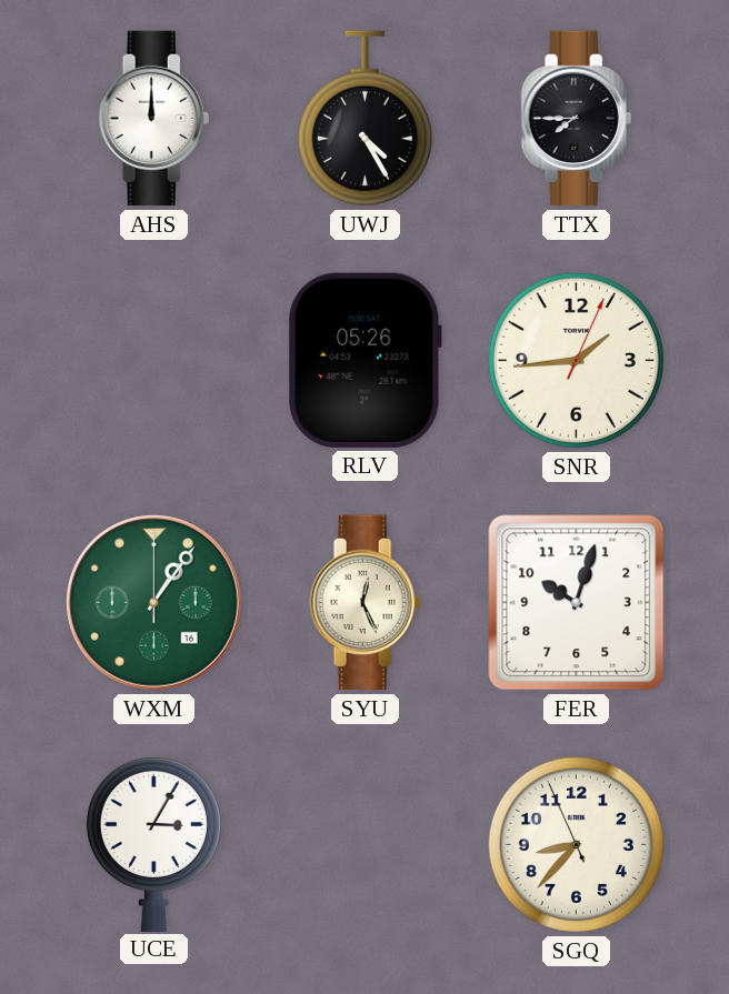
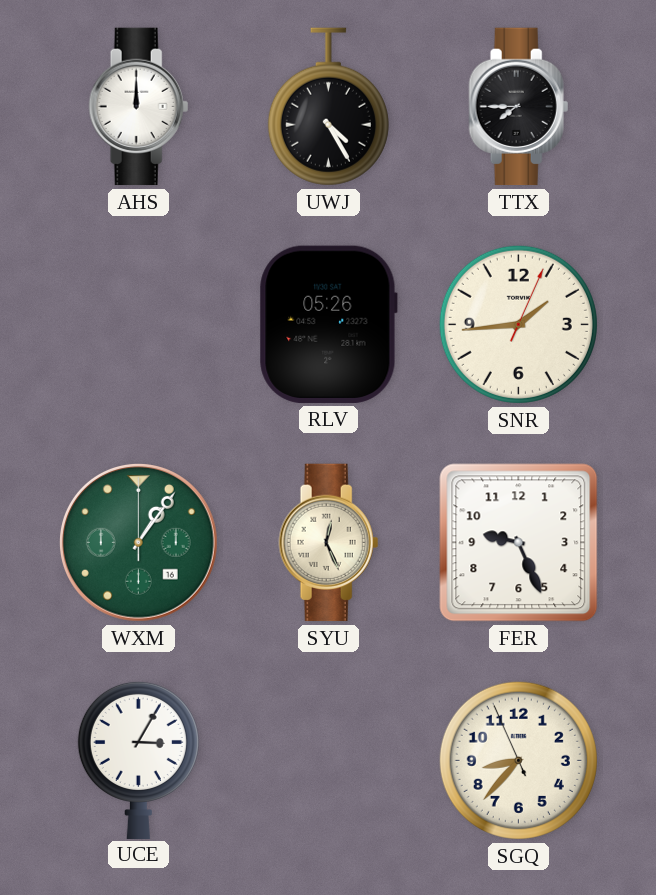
FER: 10:03 -> 9:26
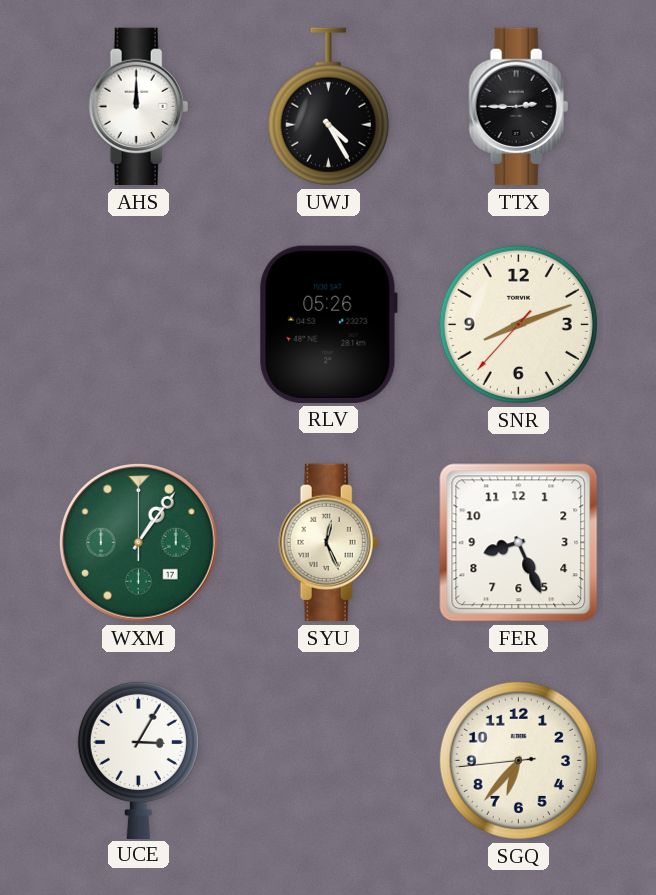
TTX: 7:45 -> 2:45
SNR: 1:44 -> 8:11
WXM date: 16 -> 17
FER: 9:26 -> 8:26
SGQ: 8:36 -> 6:36
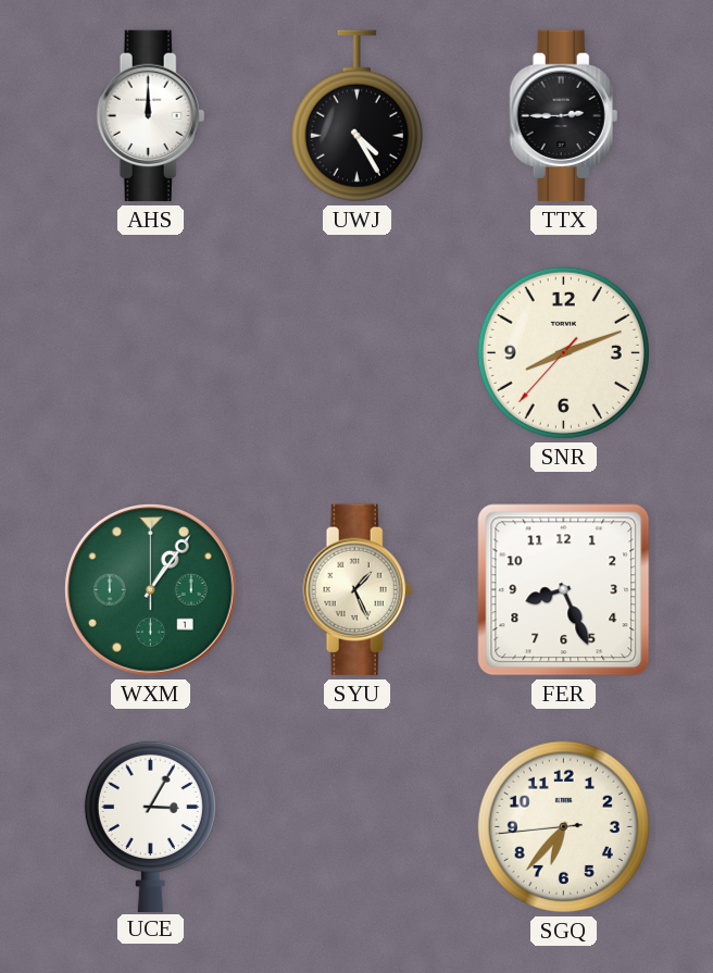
RLV: 05:26 -> none
WXM date: 17 -> 1
SYU: 12:26 -> 1:26
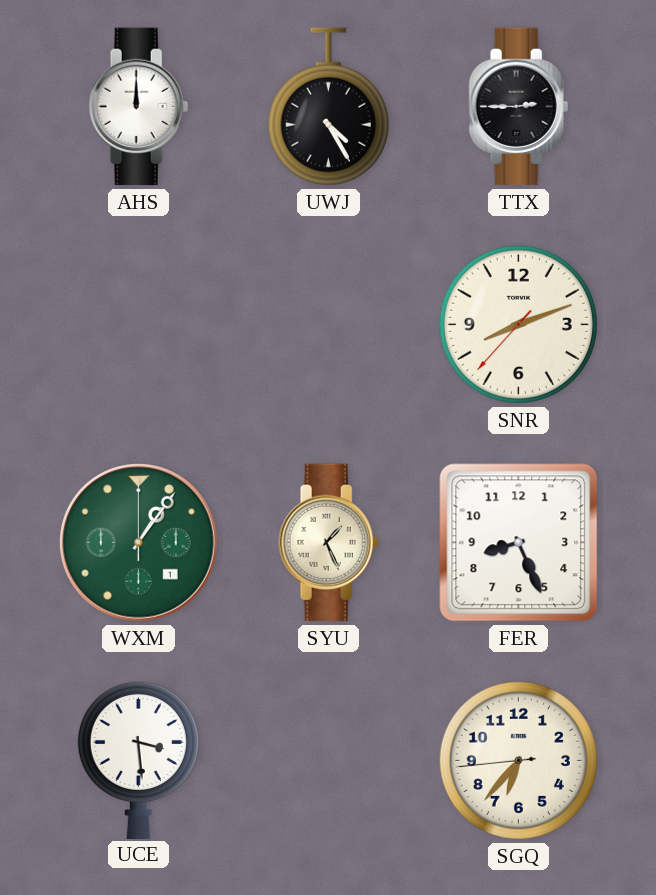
UCE: 3:05 -> 3:29
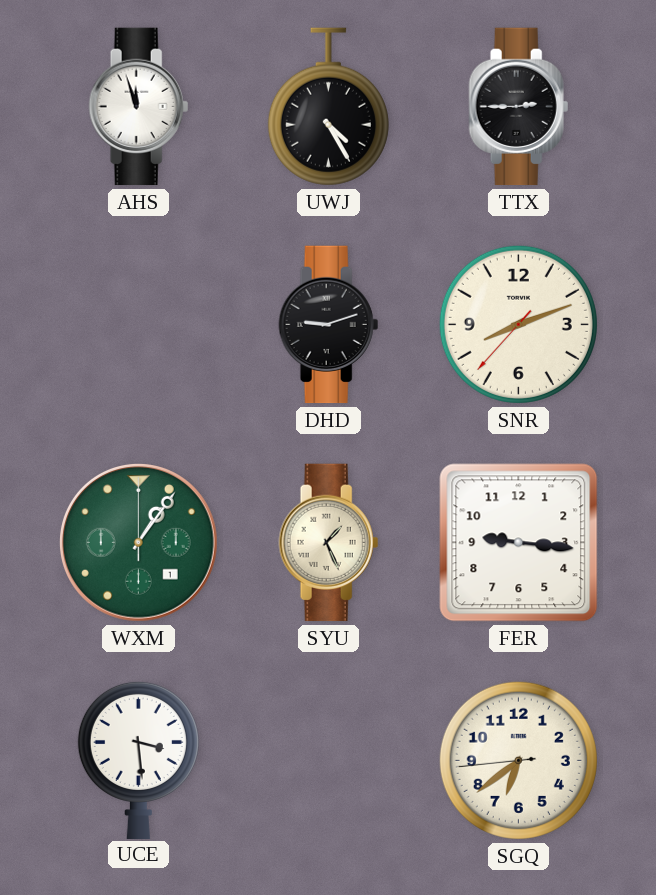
AHS: 12:00 -> 11:57
DHD: none -> 9:12
FER: 8:26 -> 9:16
SGQ: 6:36 -> 6:38
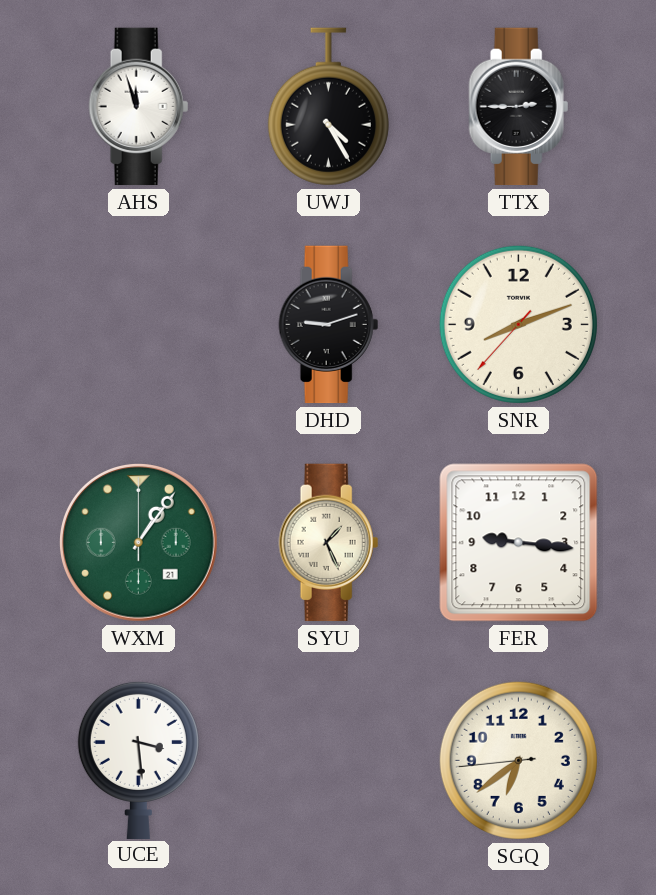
WXM date: 1 -> 21
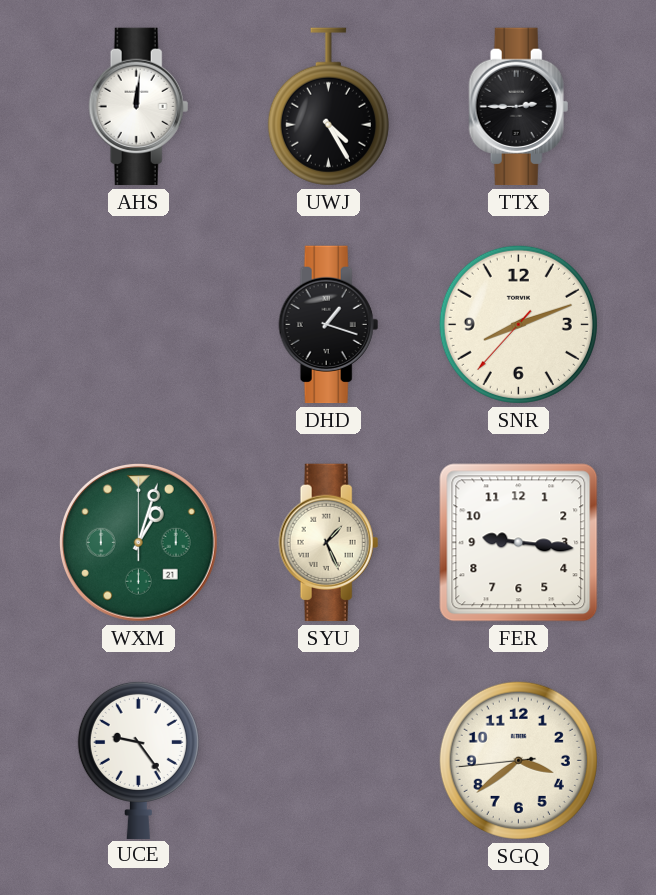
AHS: 11:57 -> 12:01
DHD: 9:12 -> 1:18
WXM: 1:06 -> 1:03
UCE: 3:29 -> 9:24
SGQ: 6:38 -> 3:38
